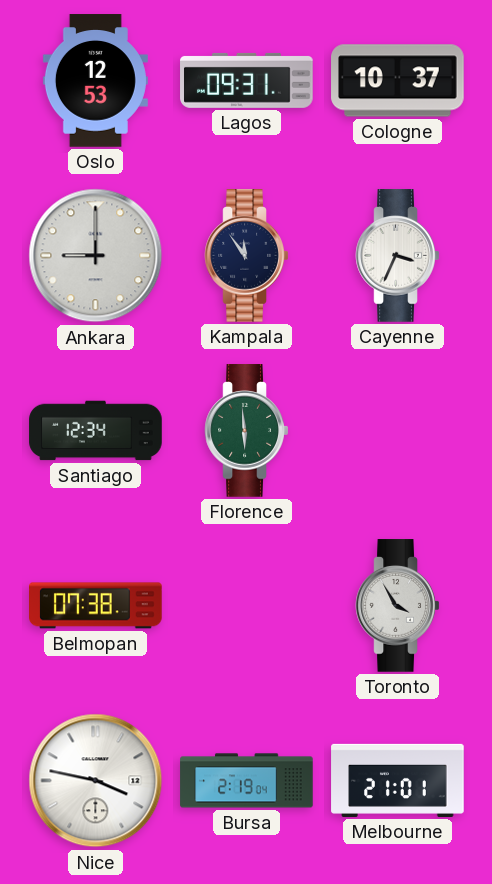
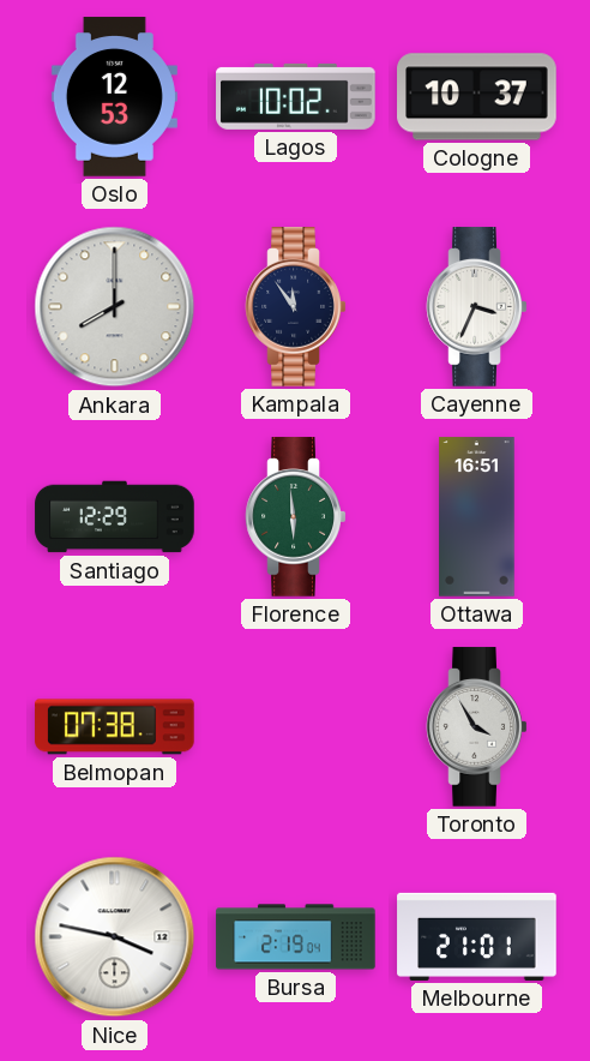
Lagos: 09:31 -> 10:02
Ankara: 9:00 -> 8:00
Santiago: 12:34 -> 12:29
Ottawa: none -> 16:51
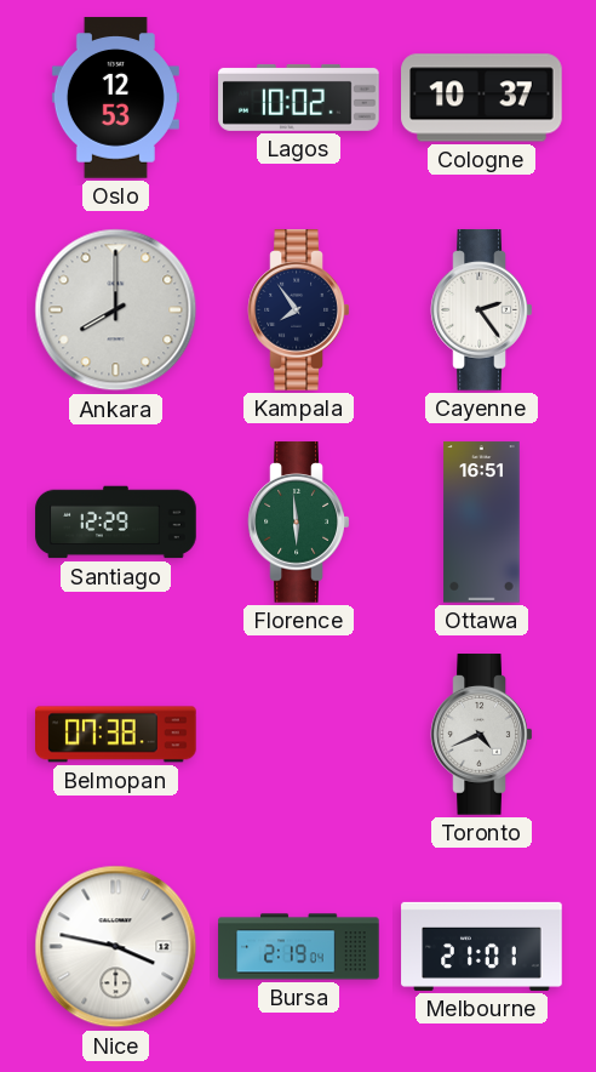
Kampala: 11:54 -> 7:54
Cayenne: 3:34 -> 2:24
Toronto: 3:55 -> 4:41
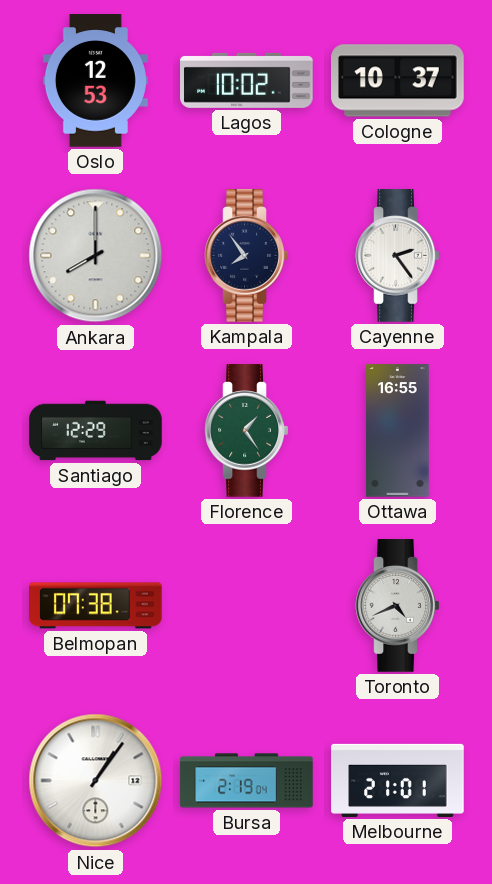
Florence: 5:59 -> 1:24
Ottawa: 16:51 -> 16:55
Nice: 3:47 -> 1:06
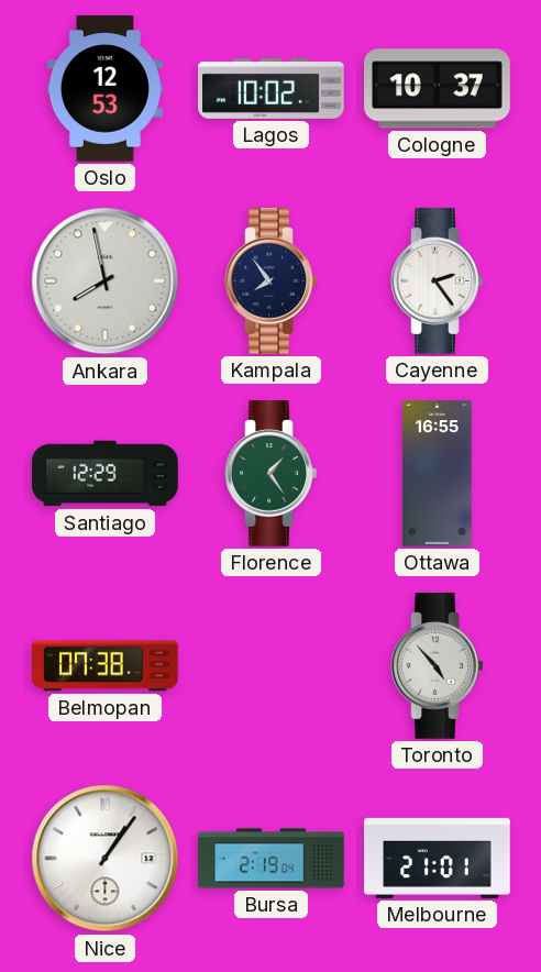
Ankara: 8:00 -> 7:58
Toronto: 4:41 -> 4:53
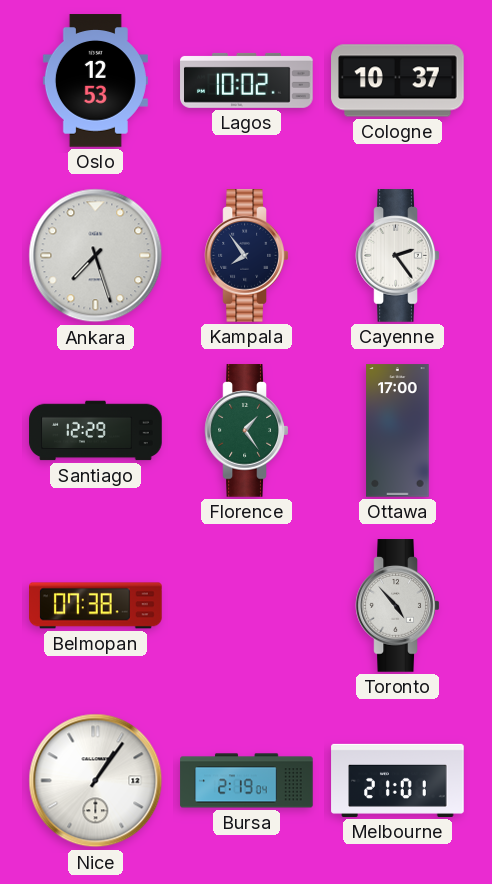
Ankara: 7:58 -> 7:27
Ottawa: 16:55 -> 17:00
